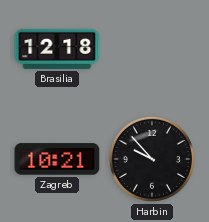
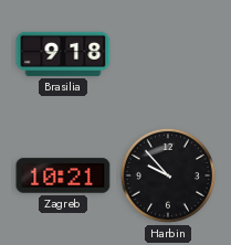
Brasilia: 12:18 -> 9:18
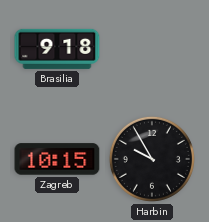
Zagreb: 10:21 -> 10:15
Harbin: 9:53 -> 9:55
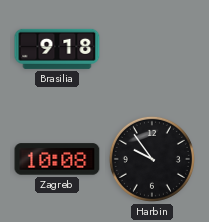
Zagreb: 10:15 -> 10:08
Harbin: 9:55 -> 9:54
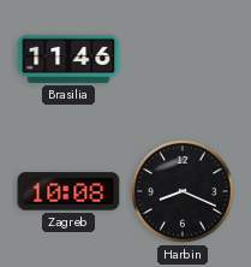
Brasilia: 9:18 -> 11:46
Harbin: 9:54 -> 8:19
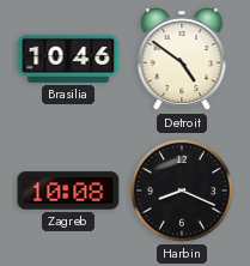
Brasilia: 11:46 -> 10:46
Detroit: none -> 4:51
